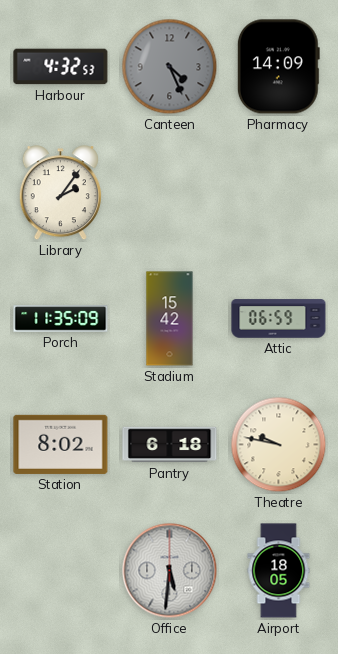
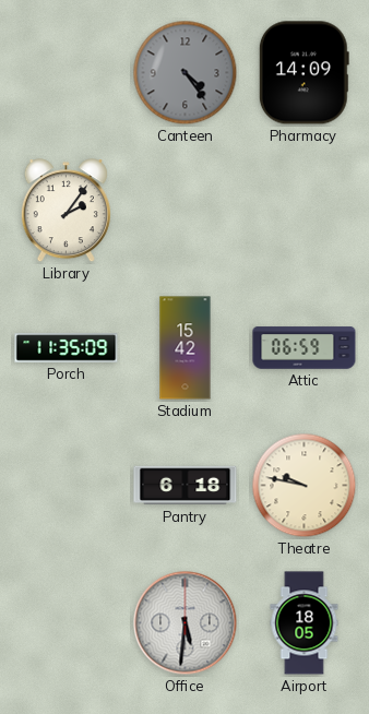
Harbour: 4:32 -> none
Canteen: 4:26 -> 4:24
Station: 8:02 -> none
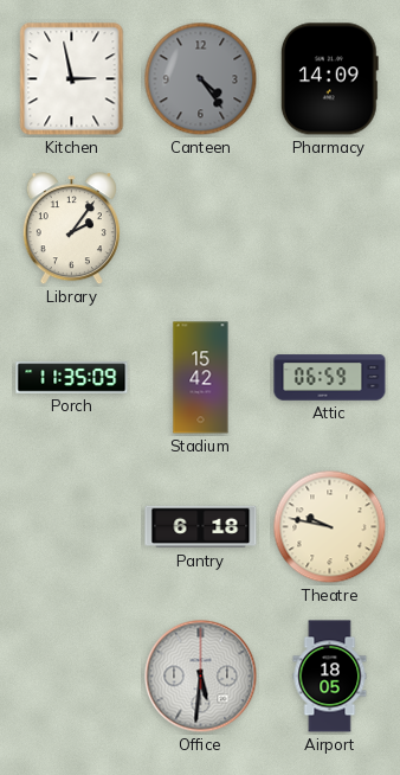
Kitchen: none -> 2:58
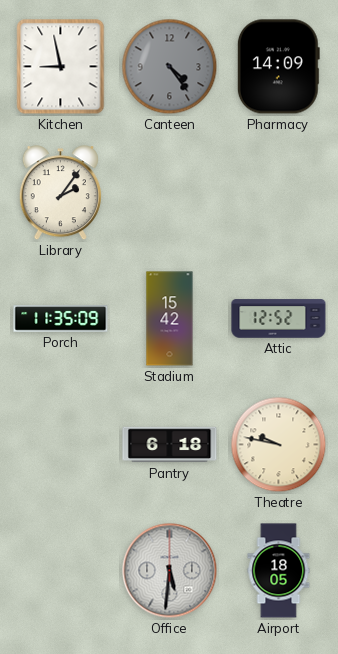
Kitchen: 2:58 -> 8:58
Attic: 06:59 -> 12:52
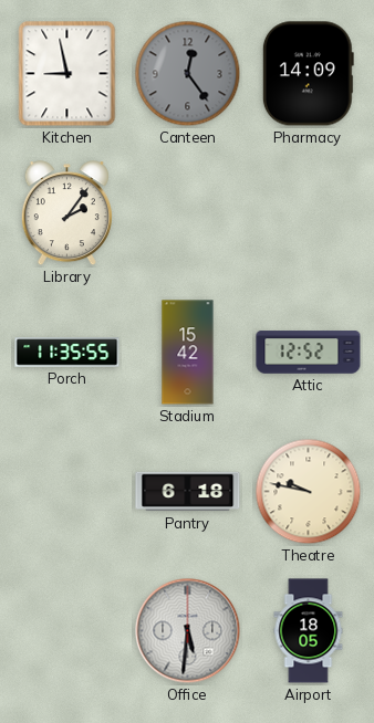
Canteen: 4:24 -> 12:24
Porch: 11:35:09 -> 11:35:55
